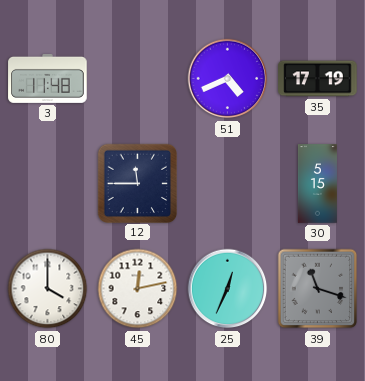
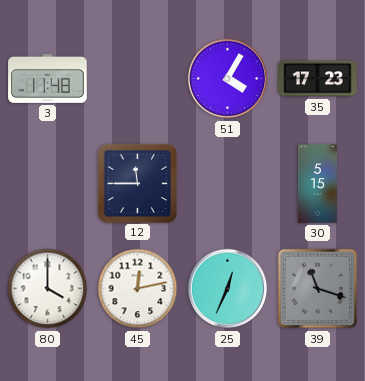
51: 4:41 -> 4:05
35: 17:19 -> 17:23
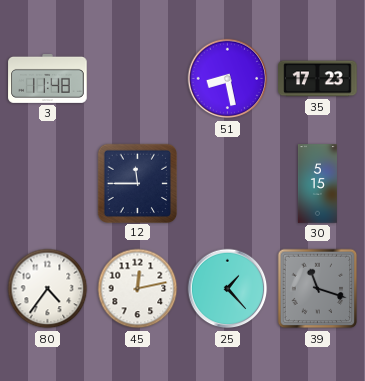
51: 4:05 -> 8:28
80: 4:00 -> 4:36
25: 12:34 -> 1:23
